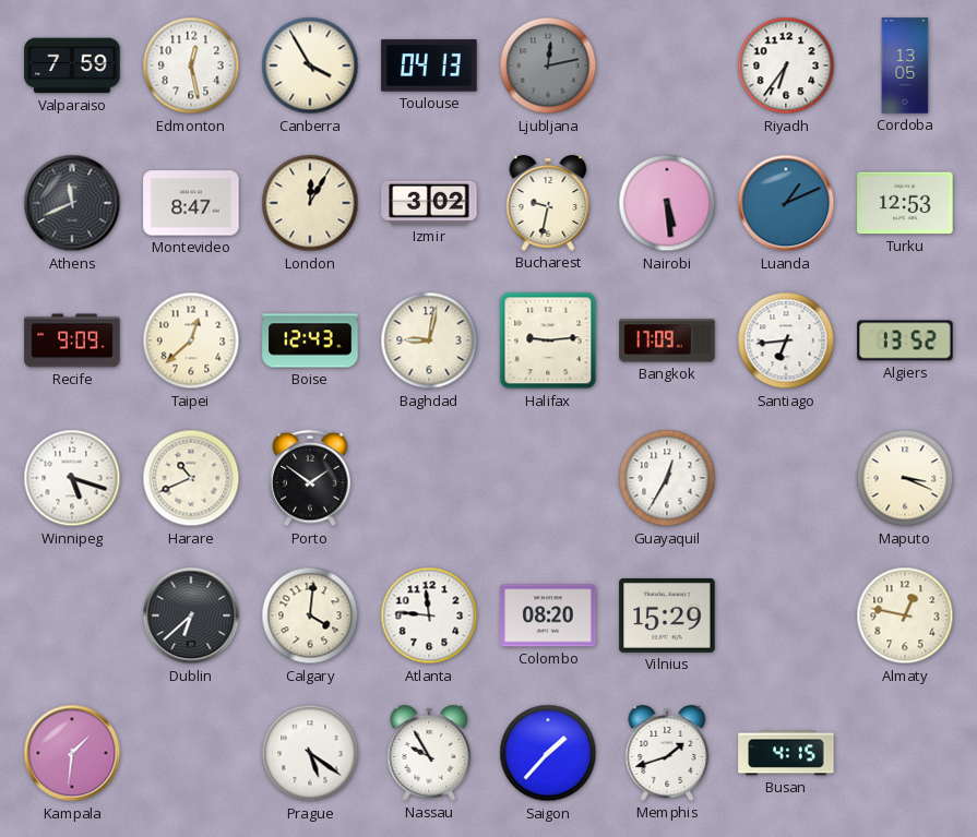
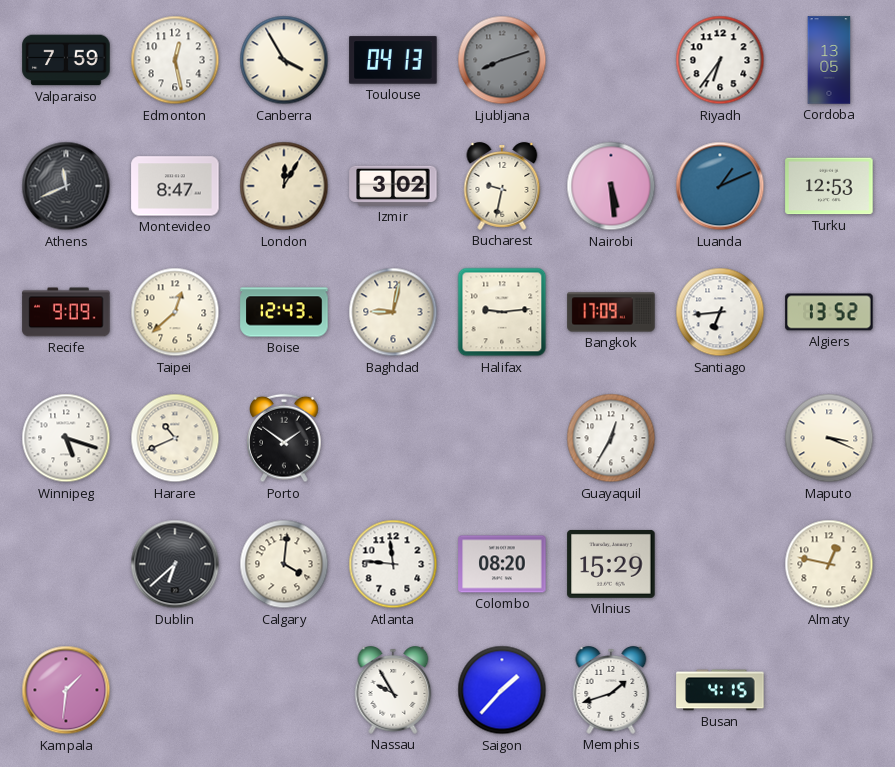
Ljubljana: 12:13 -> 8:12
Prague: 5:21 -> none
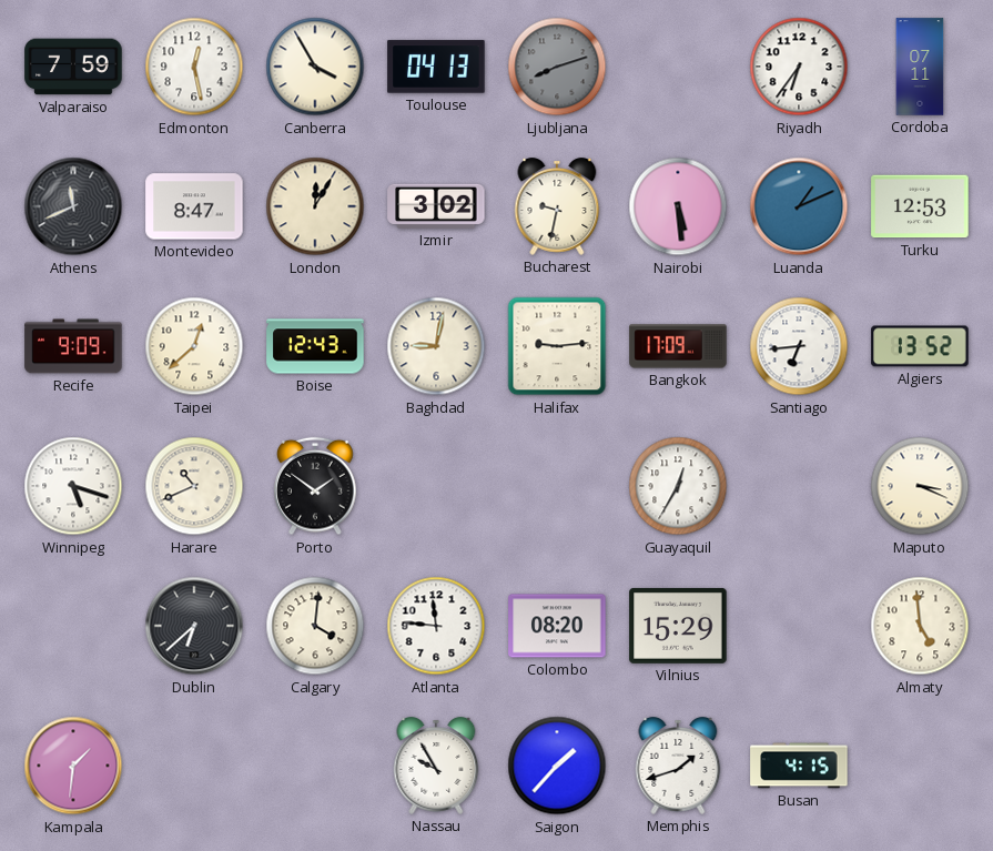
Cordoba: 13:05 -> 07:11
Almaty: 12:47 -> 4:59
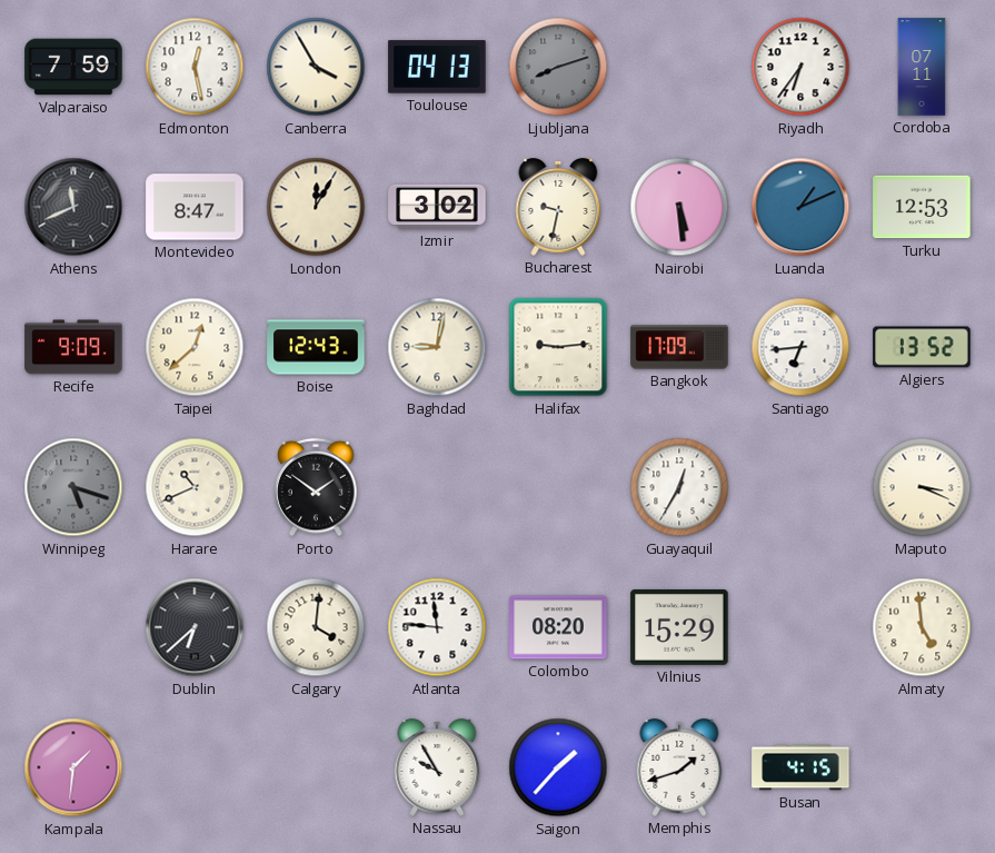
Winnipeg dial: white -> grey
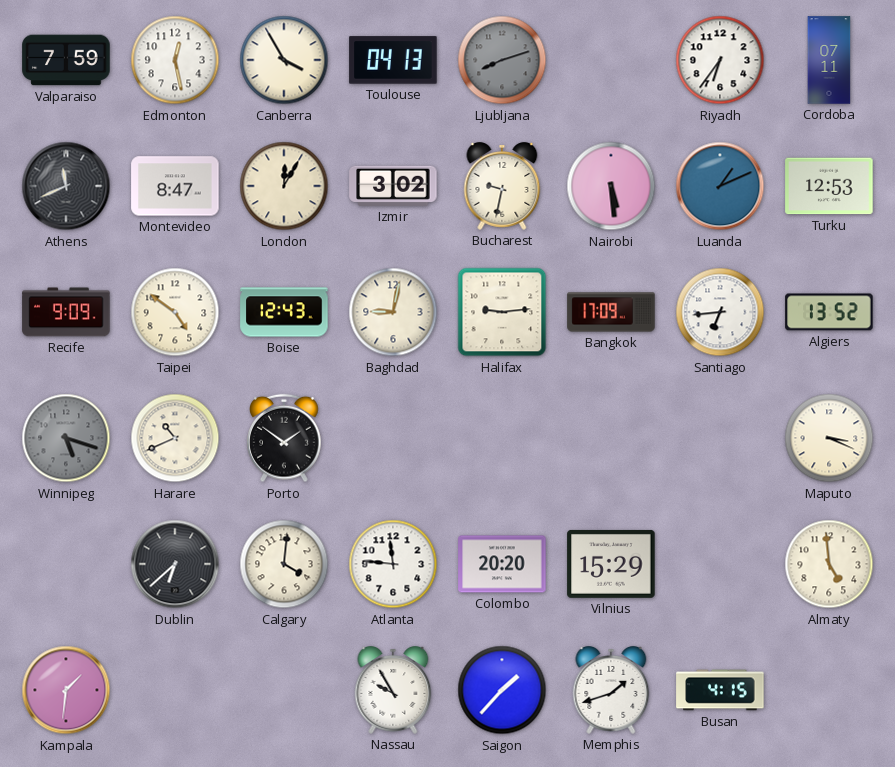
Taipei: 12:38 -> 4:51
Guayaquil: 12:35 -> none
Colombo: 08:20 -> 20:20
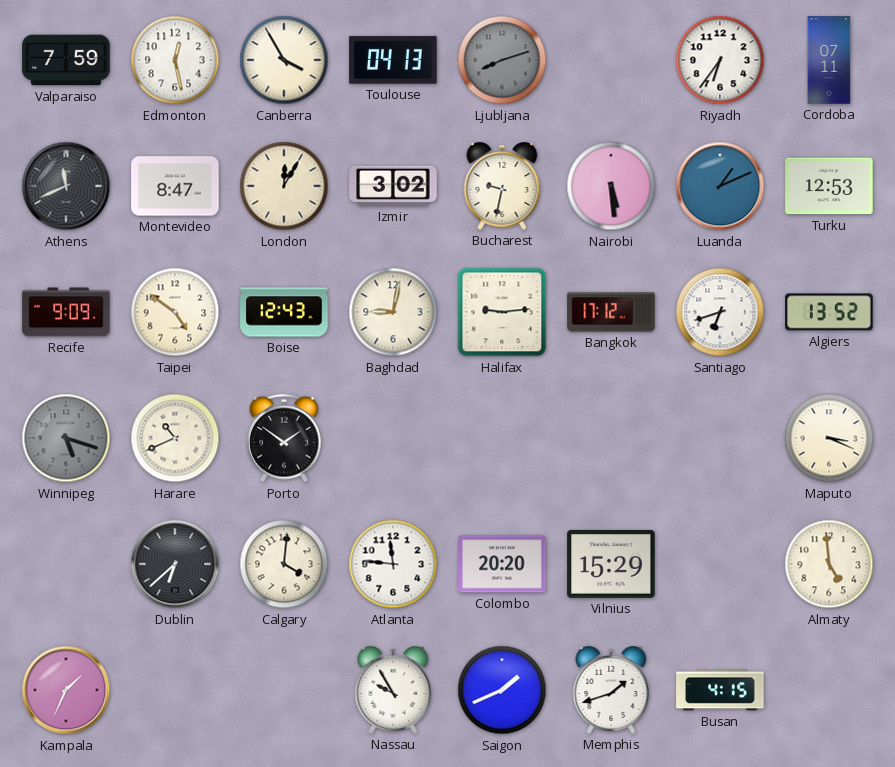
Bangkok: 17:09 -> 17:12
Santiago: 6:44 -> 6:42
Kampala: 1:31 -> 1:34
Saigon: 1:37 -> 1:41
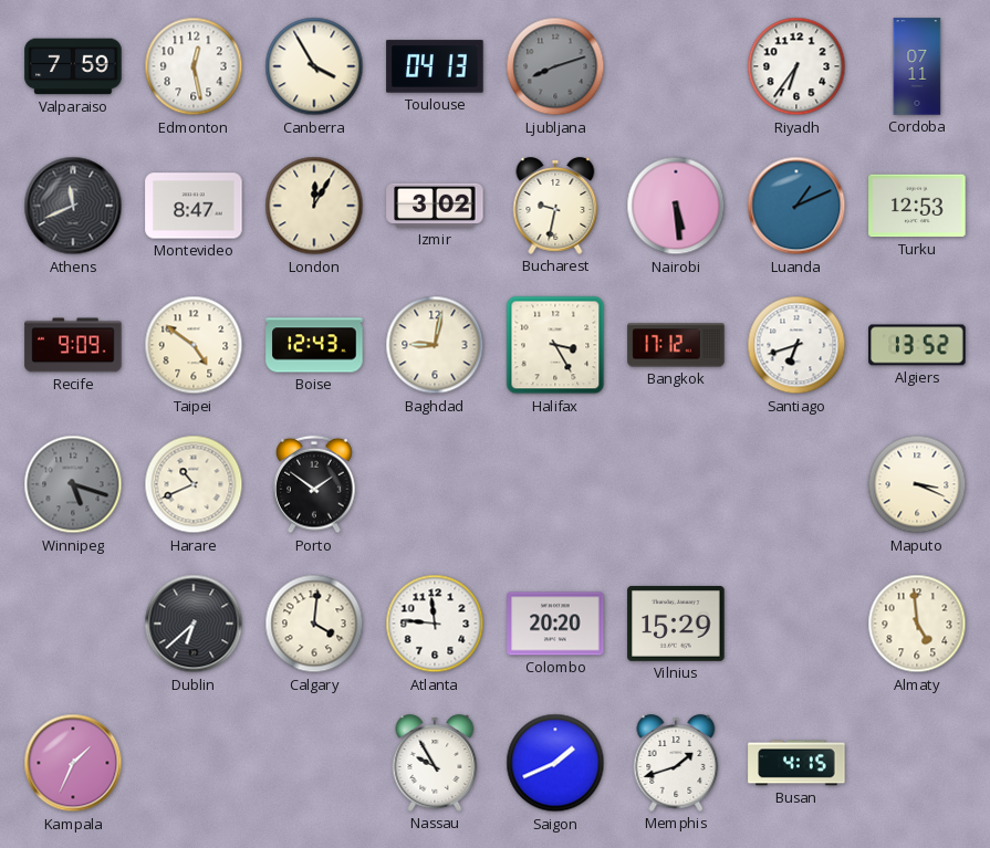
Halifax: 9:14 -> 3:25
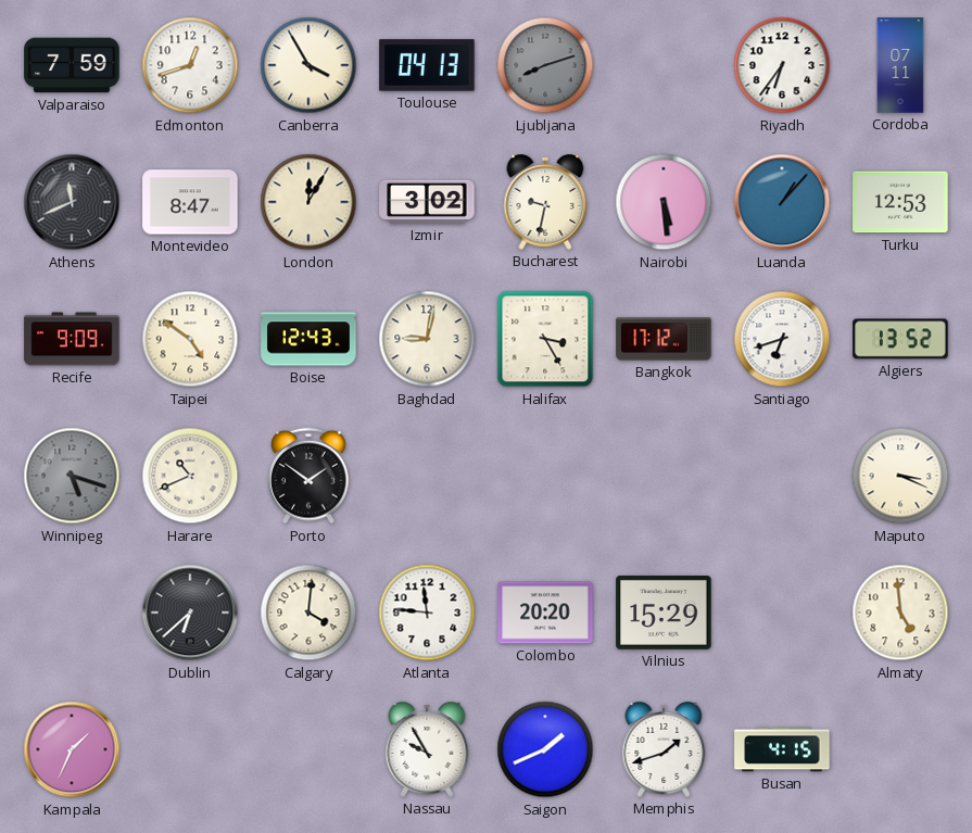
Edmonton: 12:28 -> 12:42
Luanda: 1:11 -> 1:07
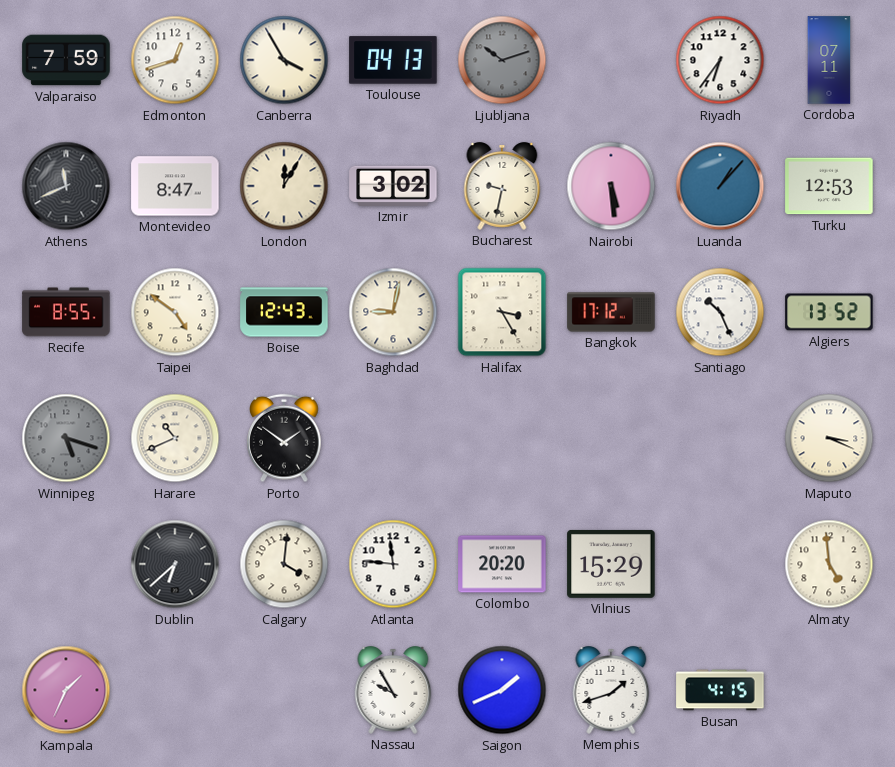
Ljubljana: 8:12 -> 10:12
Recife: 9:09 -> 8:55
Santiago: 6:42 -> 10:26
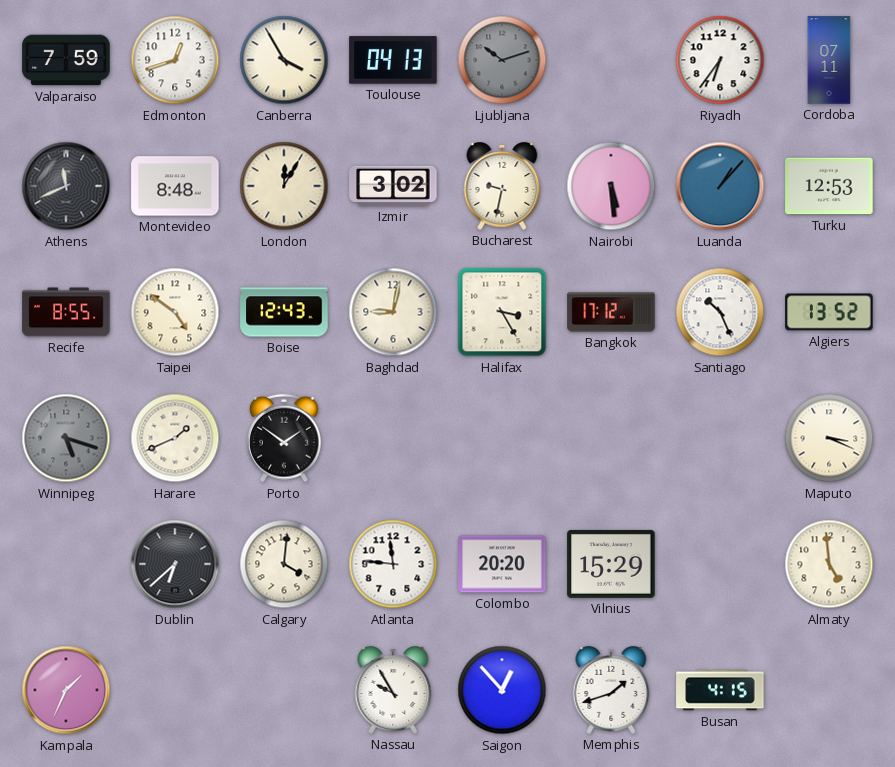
Montevideo: 8:47 -> 8:48
Harare: 10:41 -> 1:41
Saigon: 1:41 -> 12:53
